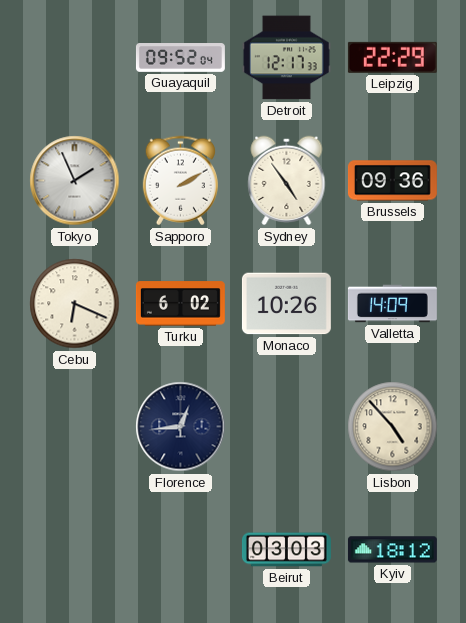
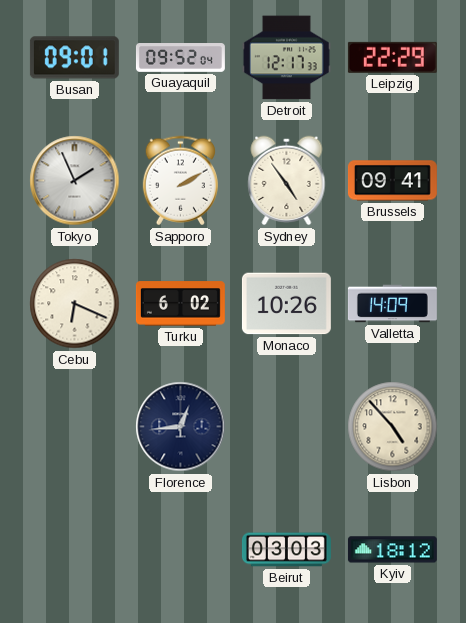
Busan: none -> 09:01
Brussels: 09:36 -> 09:41
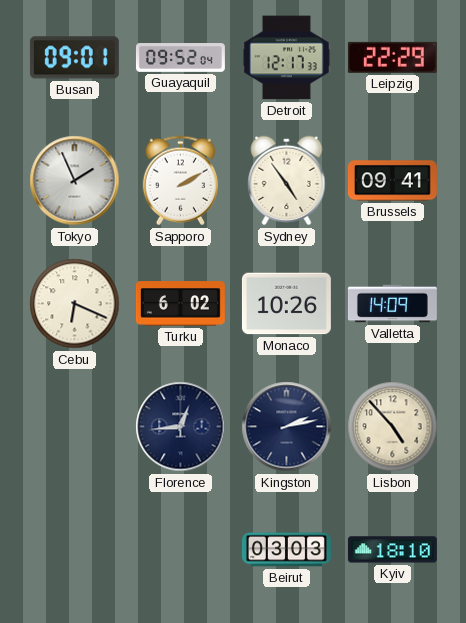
Kingston: none -> 2:13
Kyiv: 18:12 -> 18:10
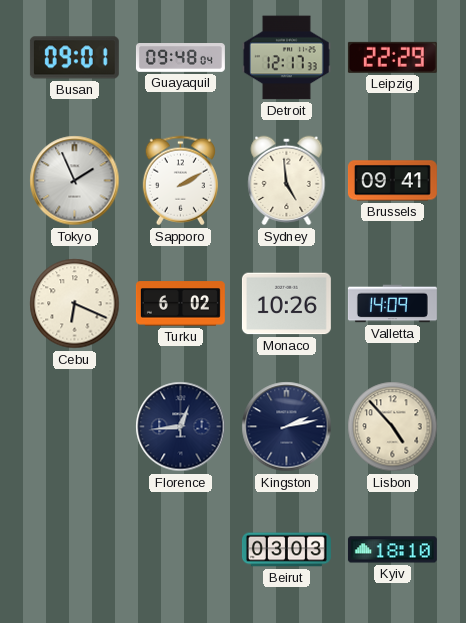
Guayaquil: 09:52 -> 09:48
Sydney: 4:54 -> 4:59
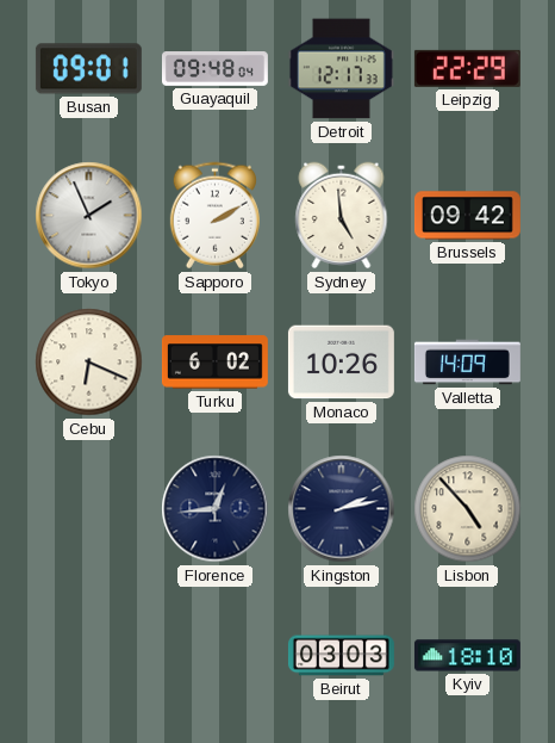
Brussels: 09:41 -> 09:42
